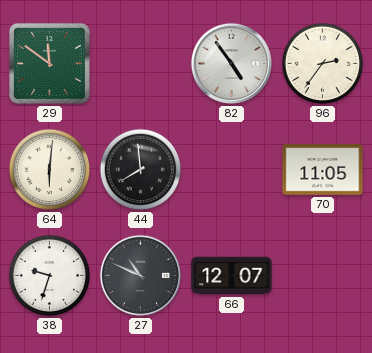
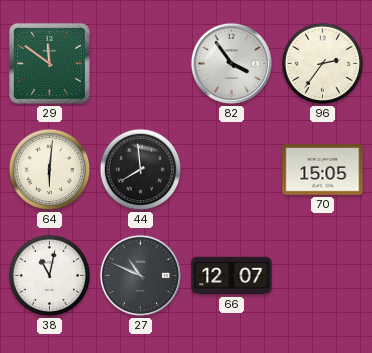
82: 4:54 -> 3:54
70: 11:05 -> 15:05
38: 9:33 -> 11:02
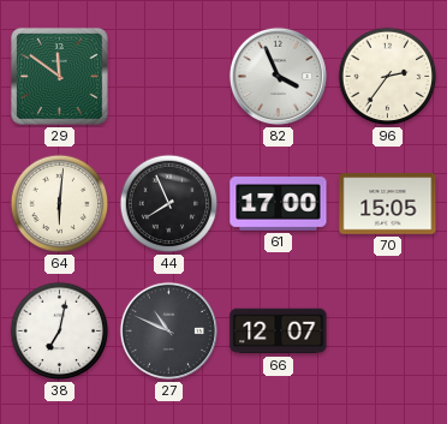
82: 3:54 -> 3:56
44: 7:59 -> 7:56
61: none -> 17:00
38: 11:02 -> 7:02
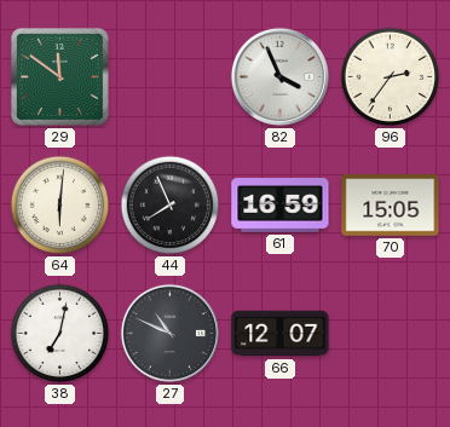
61: 17:00 -> 16:59
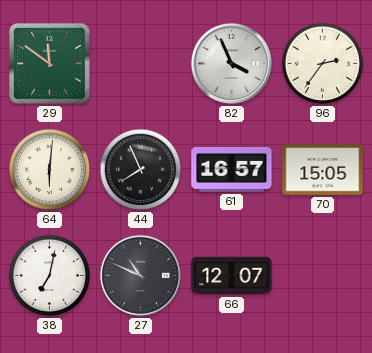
61: 16:59 -> 16:57
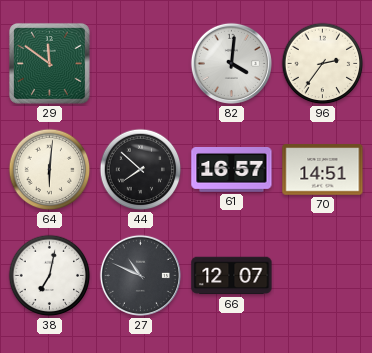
82: 3:56 -> 4:01
44: 7:56 -> 7:52
70: 15:05 -> 14:51
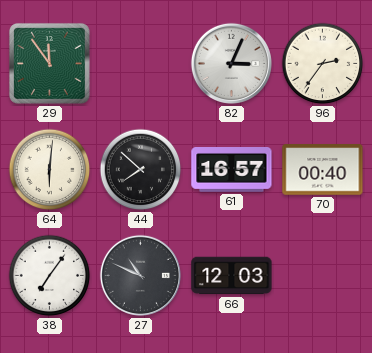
29: 11:51 -> 11:54
82: 4:01 -> 3:04
70: 14:51 -> 00:40
38: 7:02 -> 7:06
66: 12:07 -> 12:03
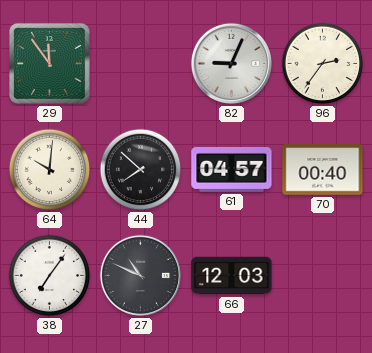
82: 3:04 -> 9:04
64: 6:01 -> 10:01
61: 16:57 -> 04:57
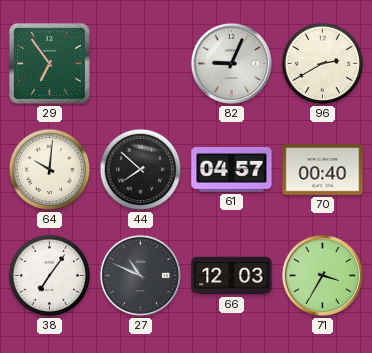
29: 11:54 -> 6:54
96: 2:36 -> 2:40
71: none -> 3:35
